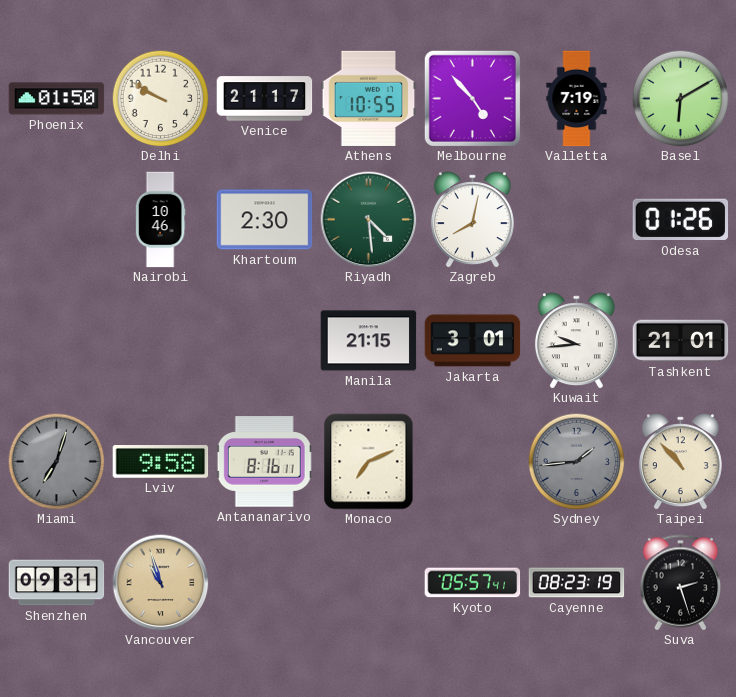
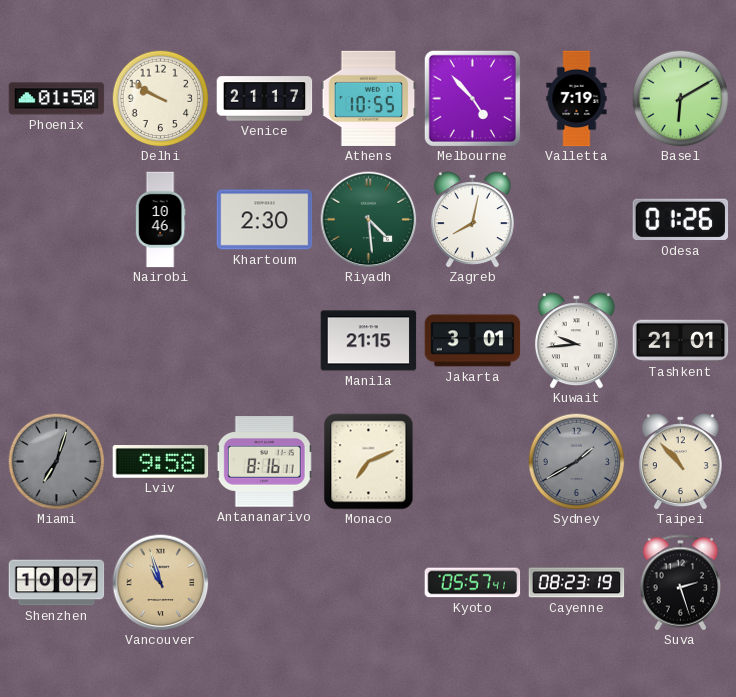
Sydney: 1:44 -> 1:40
Shenzhen: 09:31 -> 10:07
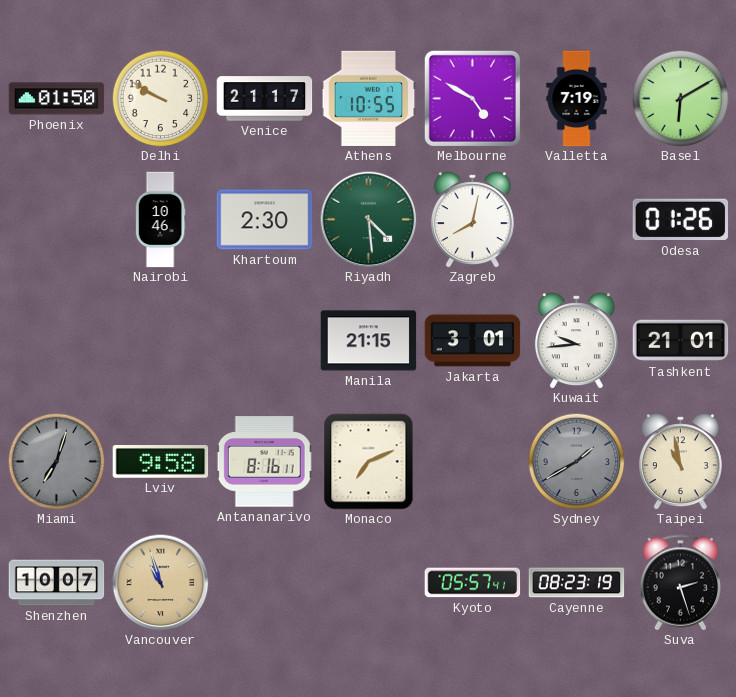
Melbourne: 4:53 -> 4:50
Taipei: 10:53 -> 10:58
